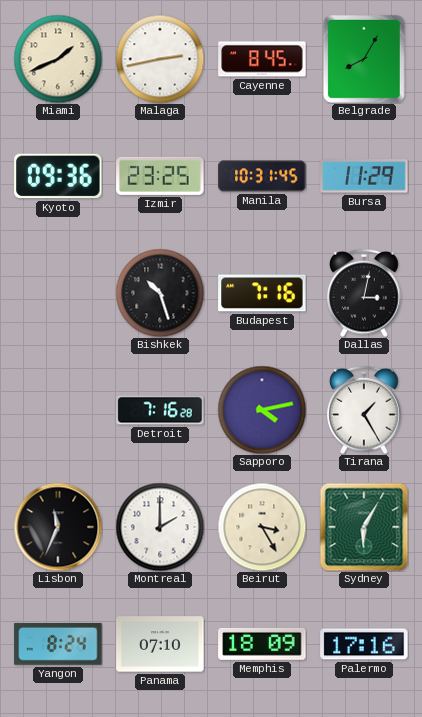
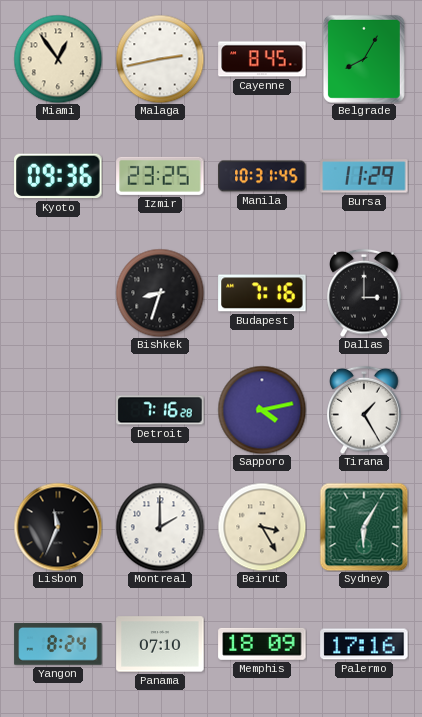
Miami: 1:41 -> 12:54
Bishkek: 10:27 -> 8:33
Dallas: 3:02 -> 3:00
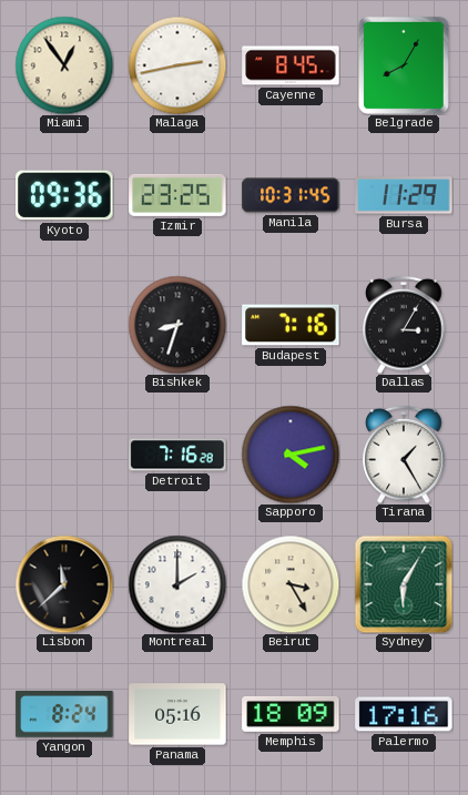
Dallas: 3:00 -> 3:05
Lisbon: 11:34 -> 11:38
Panama: 07:10 -> 05:16
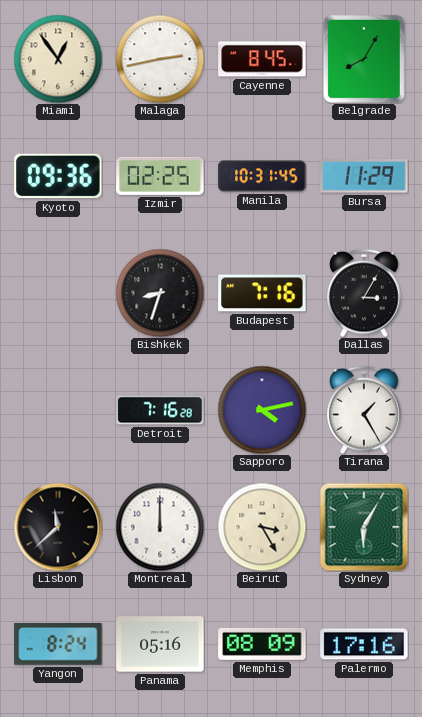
Izmir: 23:25 -> 02:25
Montreal: 2:00 -> 12:00
Memphis: 18:09 -> 08:09
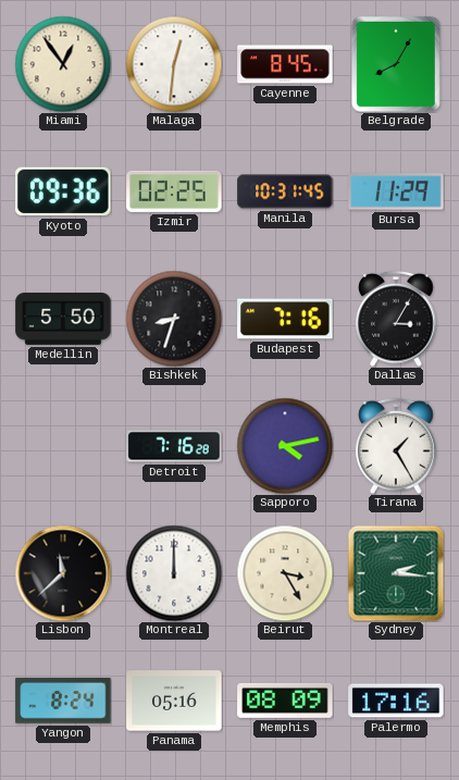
Malaga: 2:43 -> 12:31
Medellin: none -> 5:50
Sydney: 6:05 -> 2:16
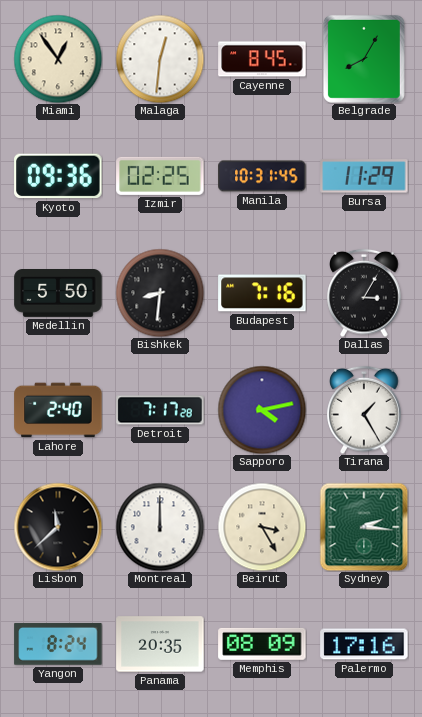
Bishkek: 8:33 -> 8:31
Lahore: none -> 2:40
Detroit: 7:16 -> 7:17
Panama: 05:16 -> 20:35
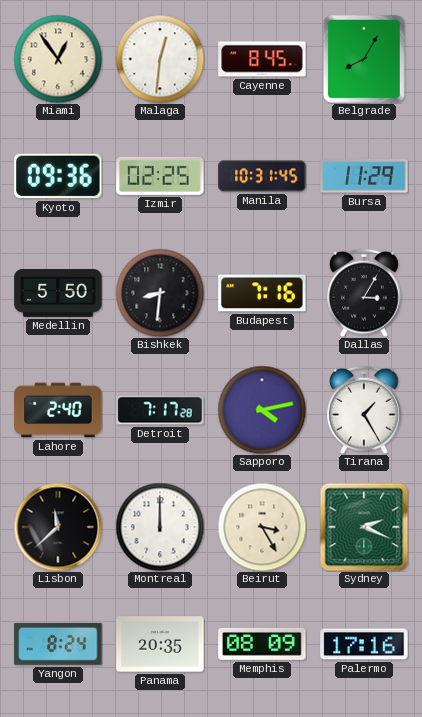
Sydney: 2:16 -> 2:19
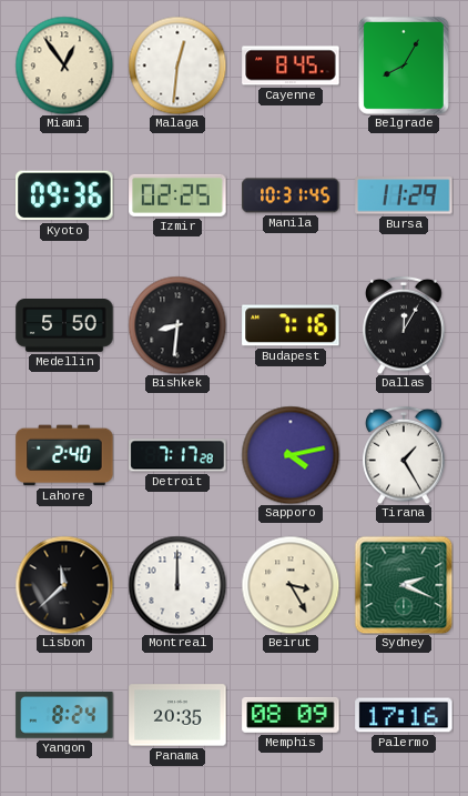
Dallas: 3:05 -> 12:05
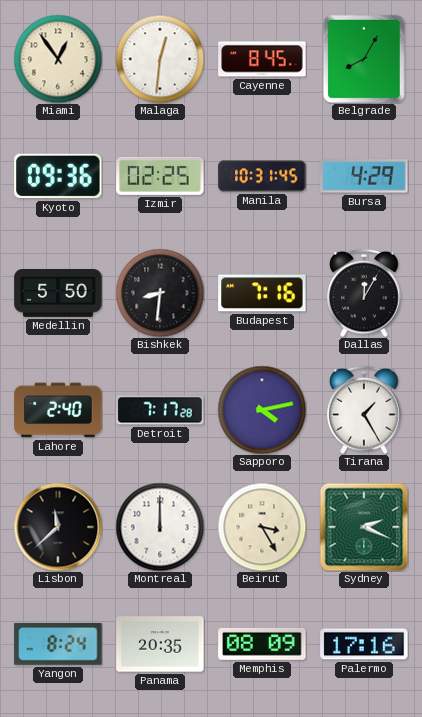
Bursa: 11:29 -> 4:29
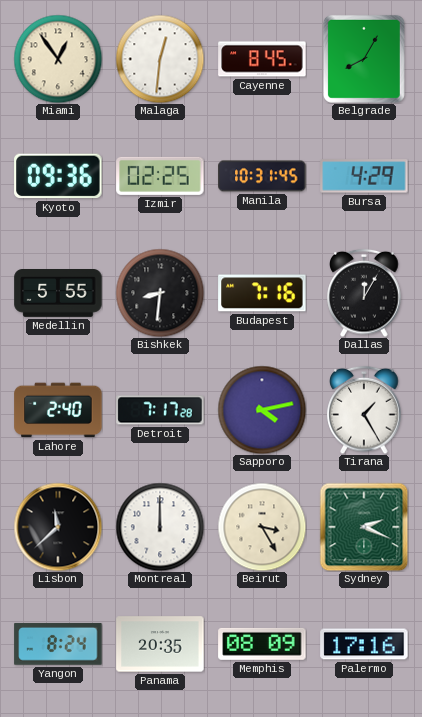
Medellin: 5:50 -> 5:55
